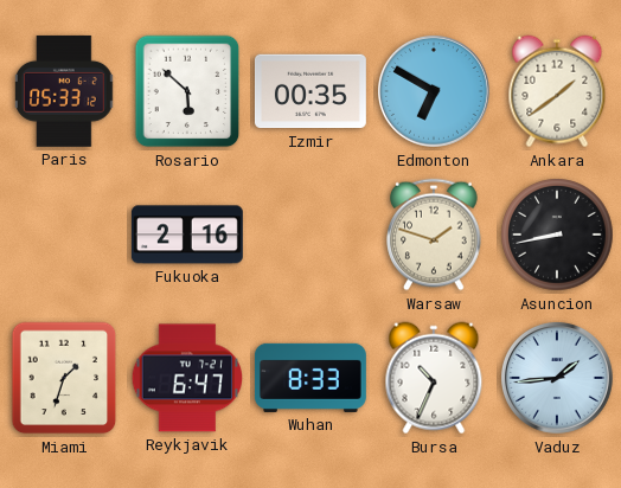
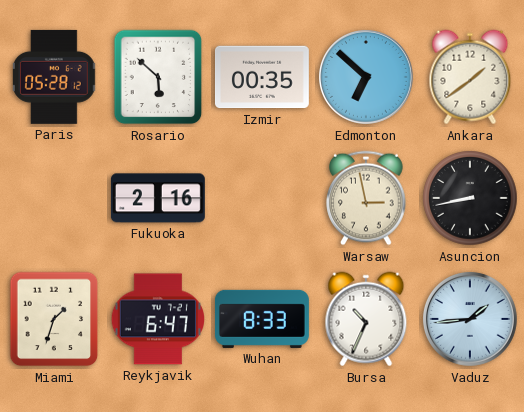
Paris: 05:33 -> 05:28
Edmonton: 6:50 -> 6:52
Warsaw: 1:48 -> 2:58
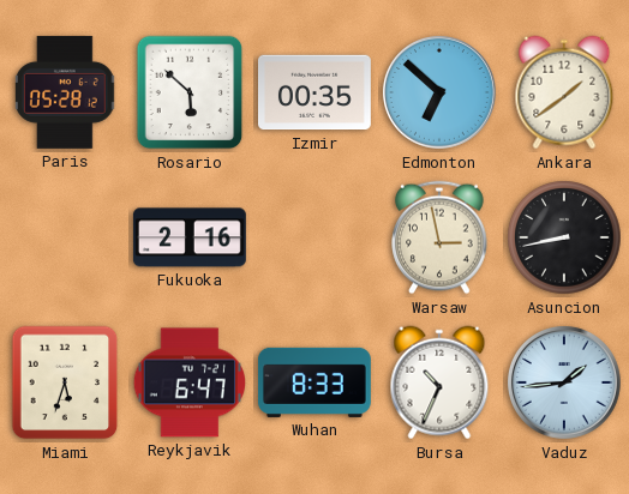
Miami: 1:33 -> 5:33
